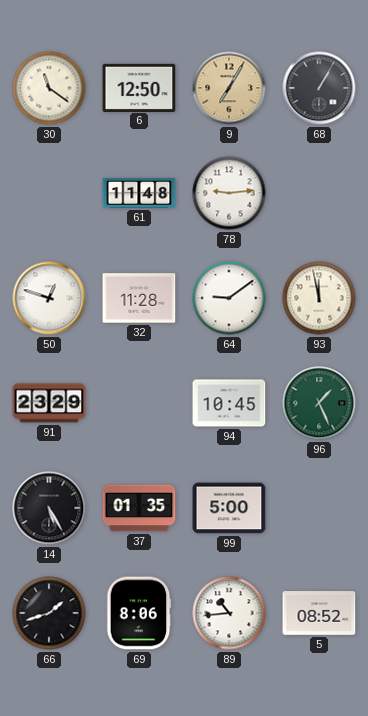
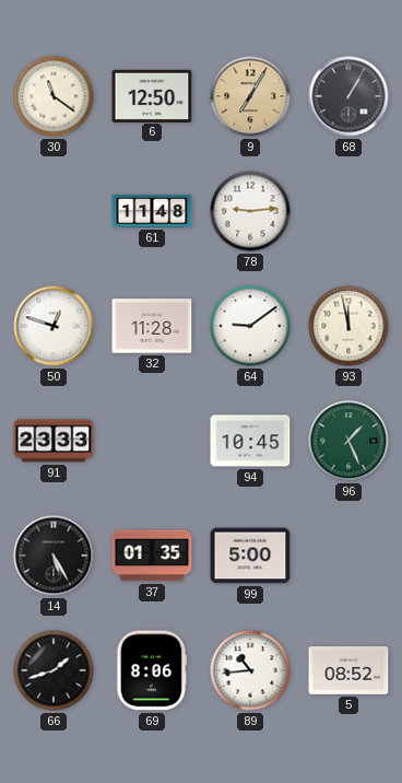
91: 23:29 -> 23:33
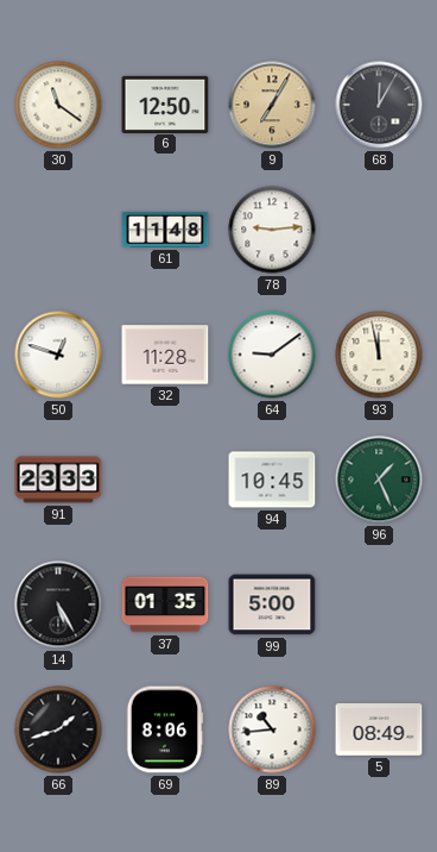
68: 1:05 -> 12:05
5: 08:52 -> 08:49
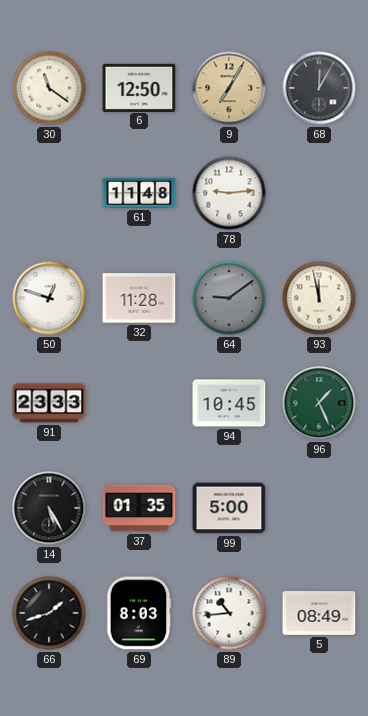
64 dial: white -> grey
69: 8:06 -> 8:03
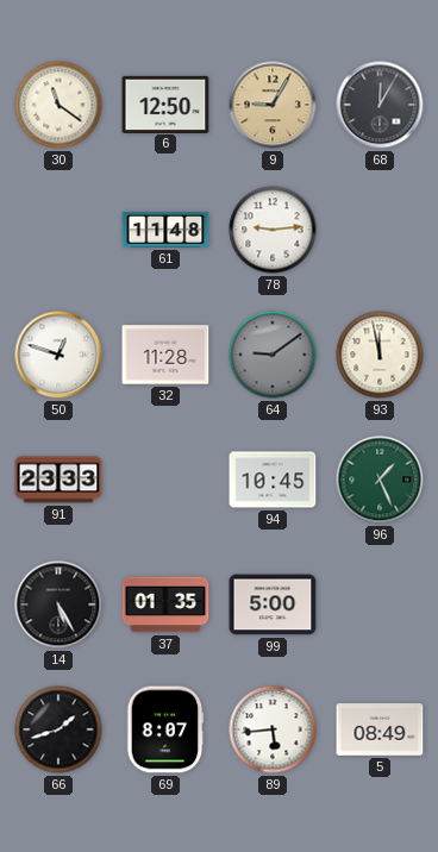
9: 7:05 -> 9:05
69: 8:03 -> 8:07
89: 10:44 -> 5:44
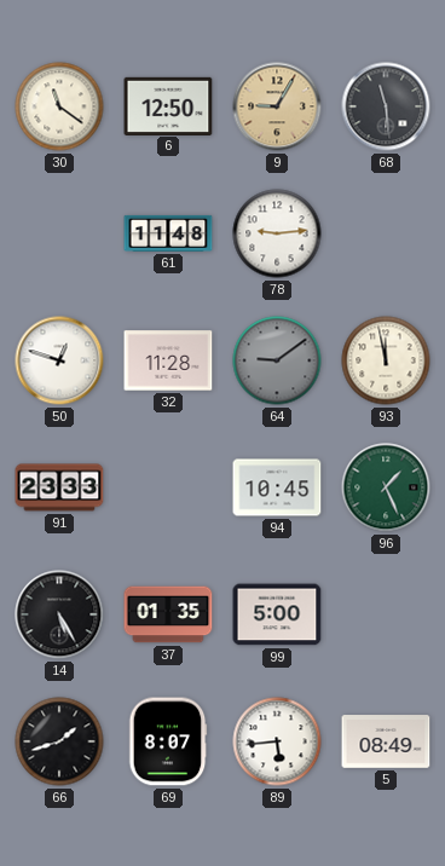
68: 12:05 -> 11:29
